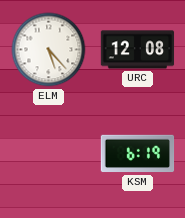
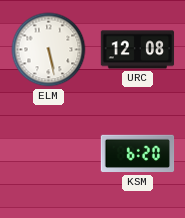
ELM: 5:23 -> 5:28
KSM: 6:19 -> 6:20
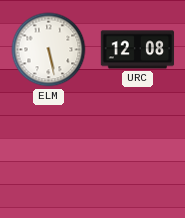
KSM: 6:20 -> none
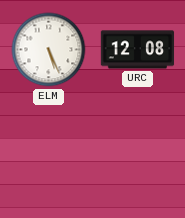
ELM: 5:28 -> 5:26
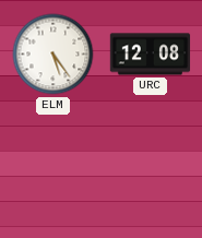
ELM: 5:26 -> 5:24
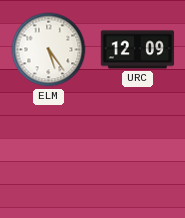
URC: 12:08 -> 12:09
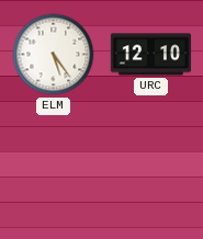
URC: 12:09 -> 12:10
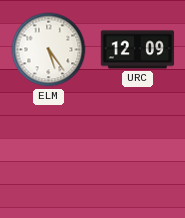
URC: 12:10 -> 12:09
